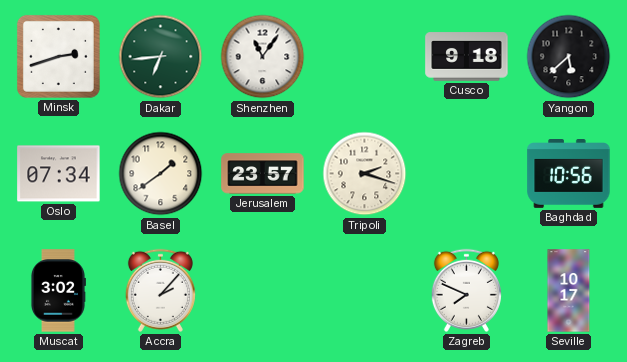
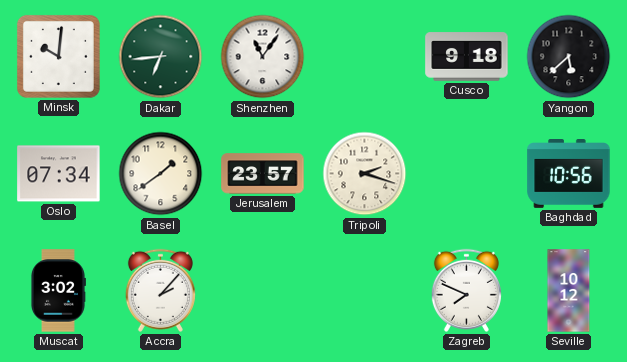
Minsk: 2:42 -> 10:01
Seville: 10:17 -> 10:12
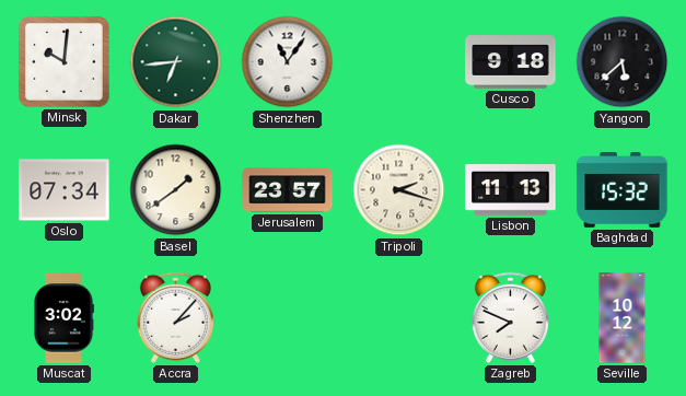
Lisbon: none -> 11:13
Baghdad: 10:56 -> 15:32
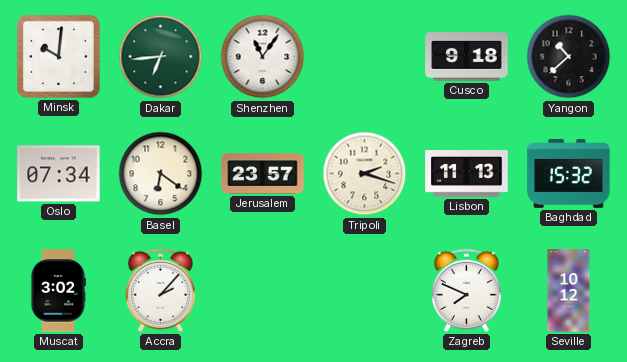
Yangon: 5:38 -> 10:38
Basel: 1:39 -> 6:21
